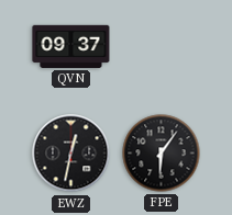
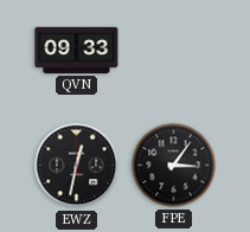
QVN: 09:37 -> 09:33
FPE: 6:06 -> 3:06
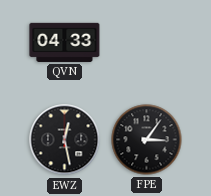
QVN: 09:33 -> 04:33
EWZ: 12:32 -> 12:28
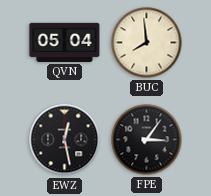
QVN: 04:33 -> 05:04
BUC: none -> 7:59
